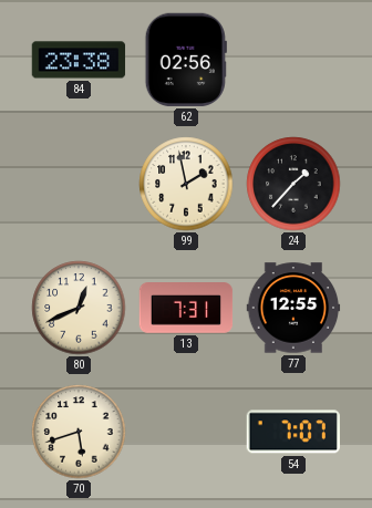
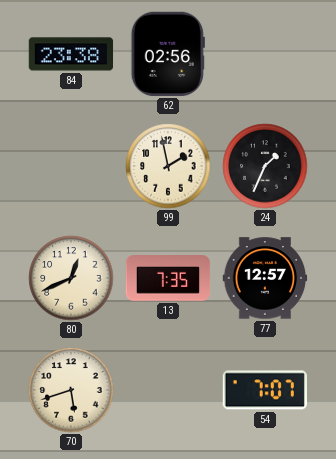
24: 1:37 -> 1:34
13: 7:31 -> 7:35
77: 12:55 -> 12:57
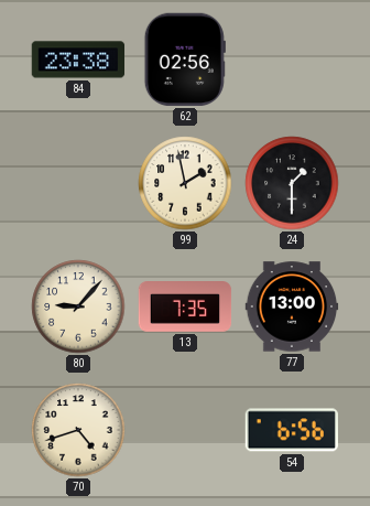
24: 1:34 -> 1:30
80: 12:41 -> 9:07
77: 12:57 -> 13:00
70: 5:42 -> 4:42
54: 7:07 -> 6:56
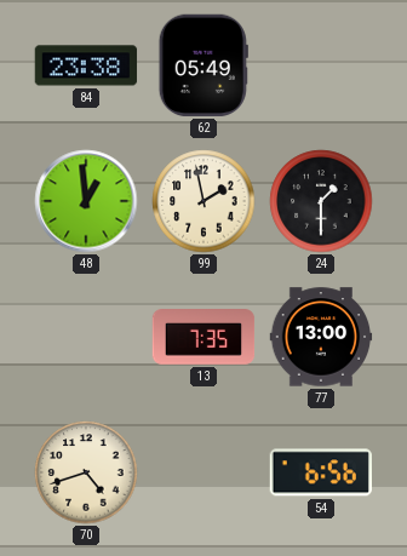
62: 02:56 -> 05:49
48: none -> 12:59
80: 9:07 -> none
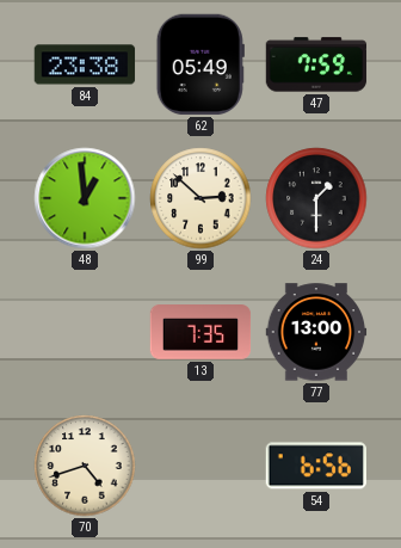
47: none -> 7:59
99: 1:58 -> 2:52
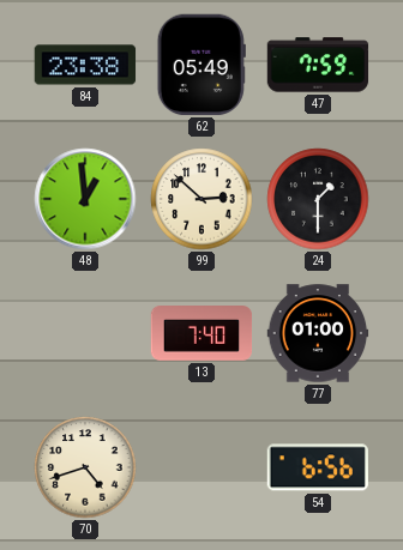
13: 7:35 -> 7:40
77: 13:00 -> 01:00
